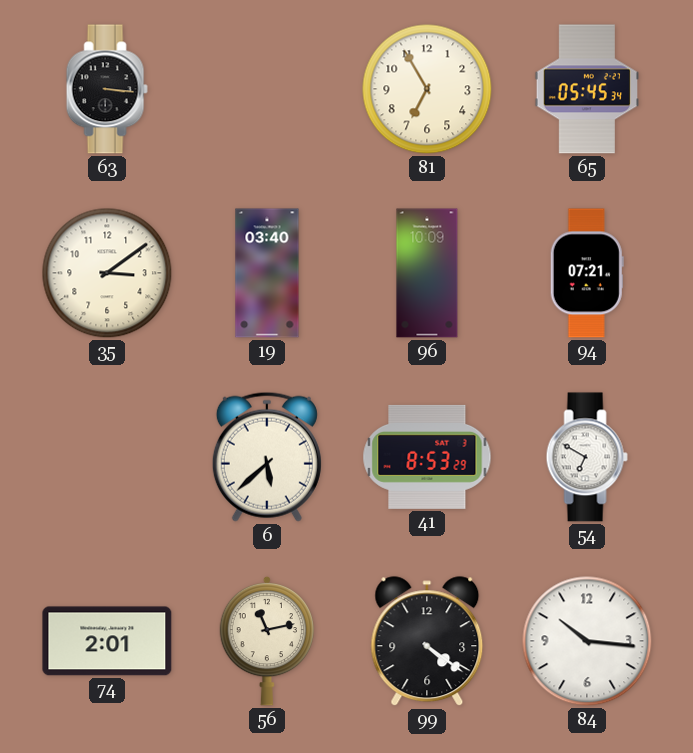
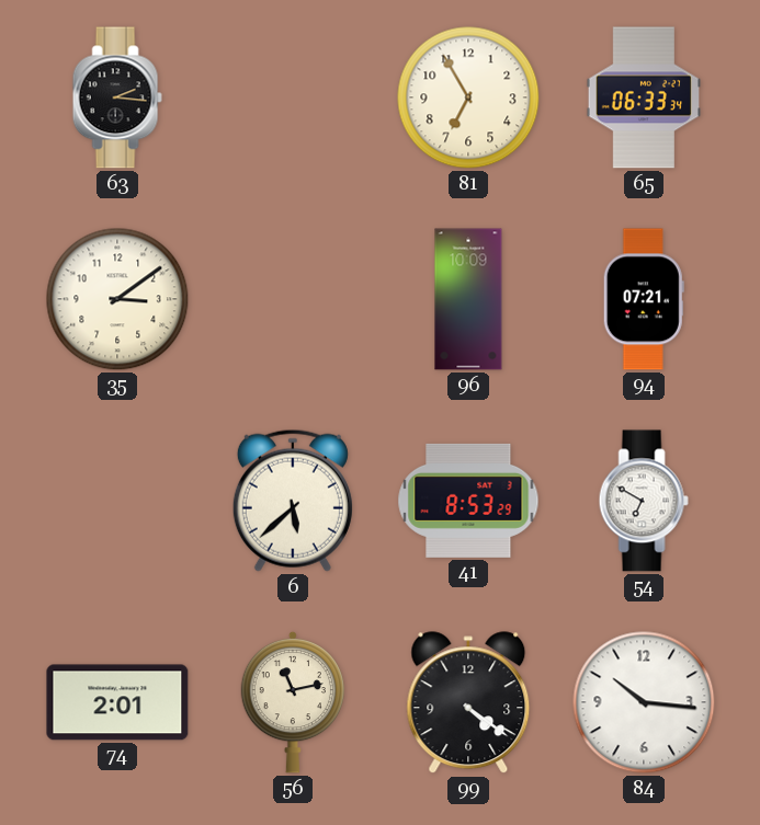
63: 3:16 -> 2:16
65: 05:45 -> 06:33
19: 03:40 -> none
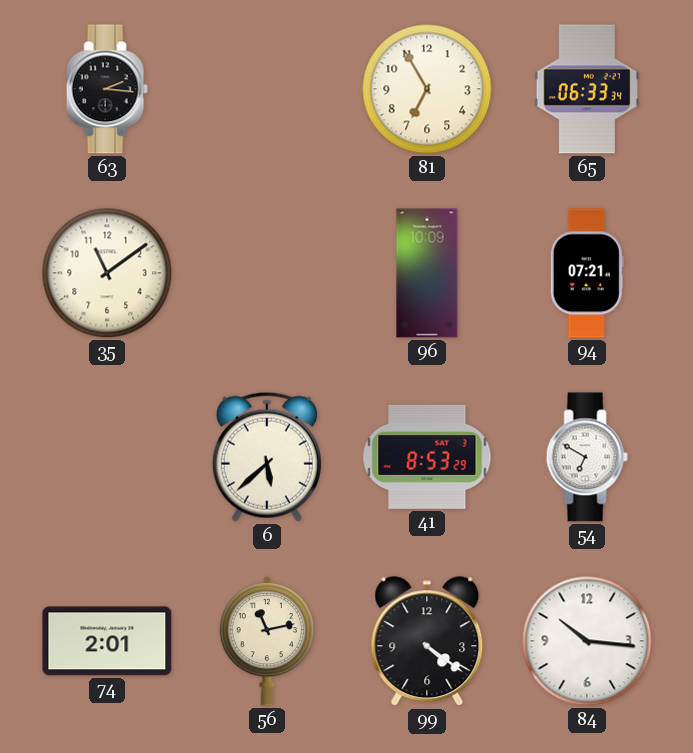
35: 3:09 -> 11:09
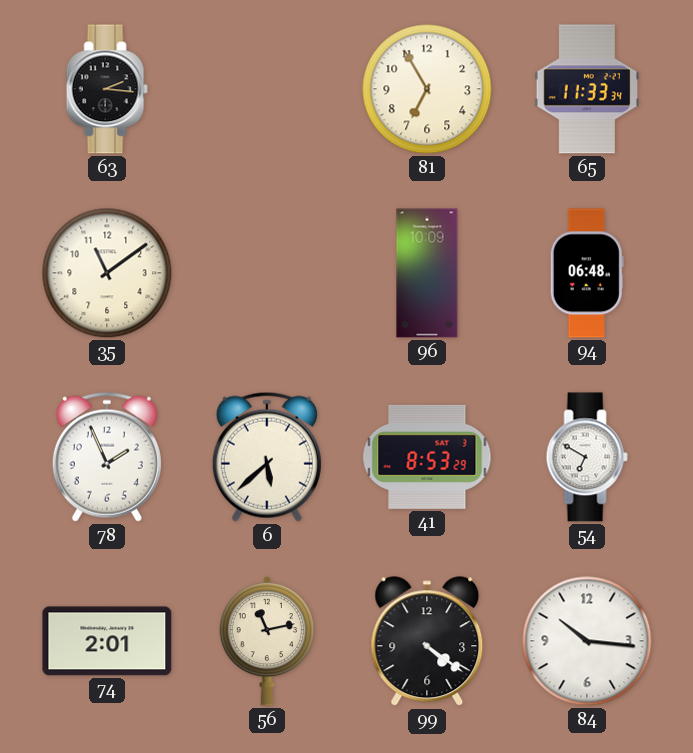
65: 06:33 -> 11:33
94: 07:21 -> 06:48
78: none -> 1:56
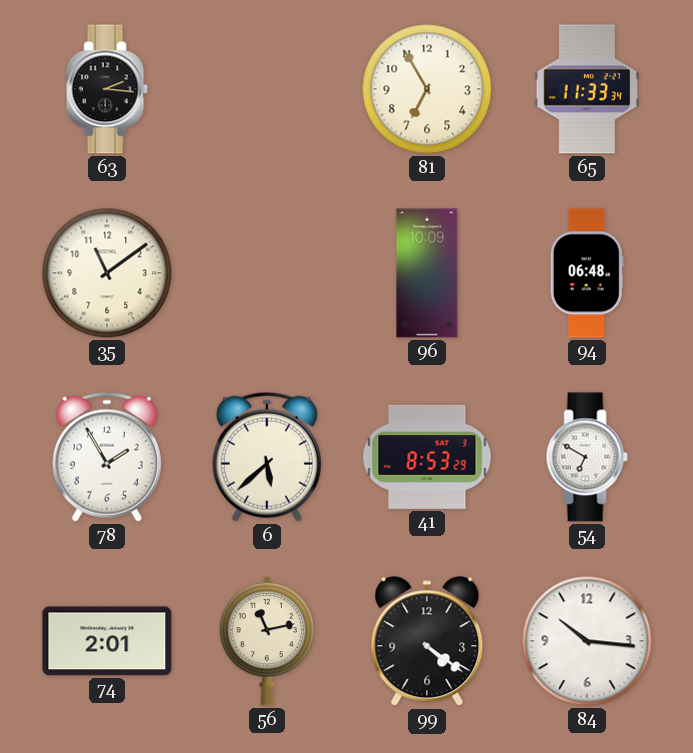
78: 1:56 -> 1:55
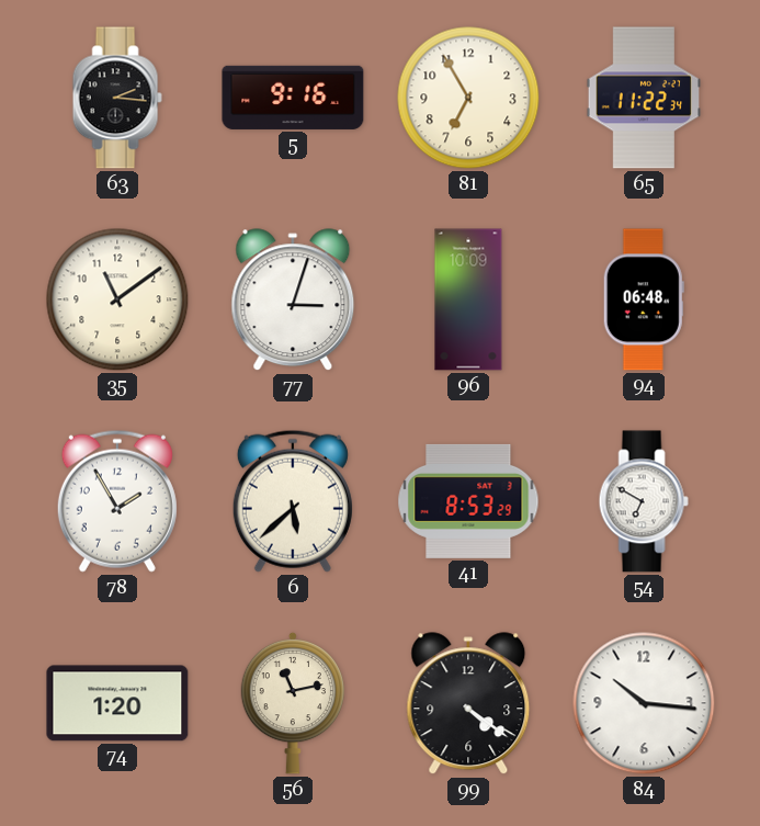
5: none -> 9:16
65: 11:33 -> 11:22
77: none -> 3:03
74: 2:01 -> 1:20
